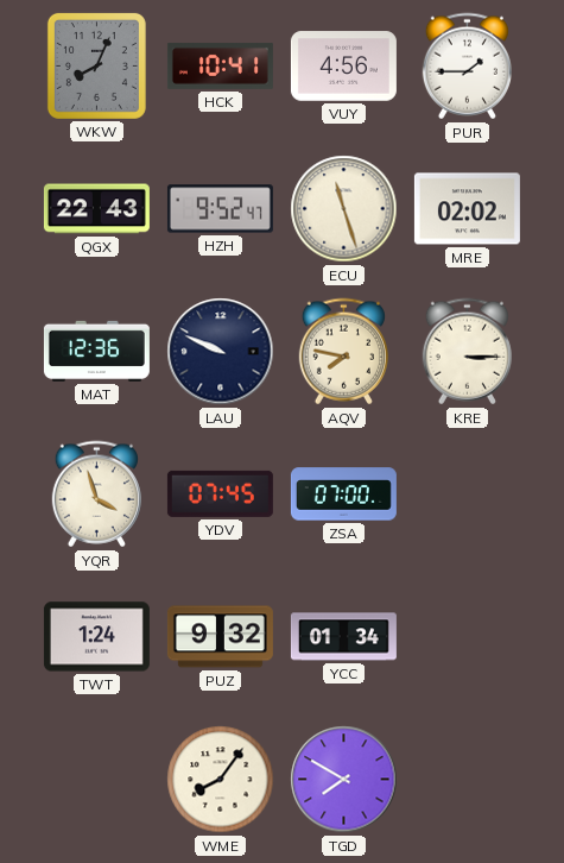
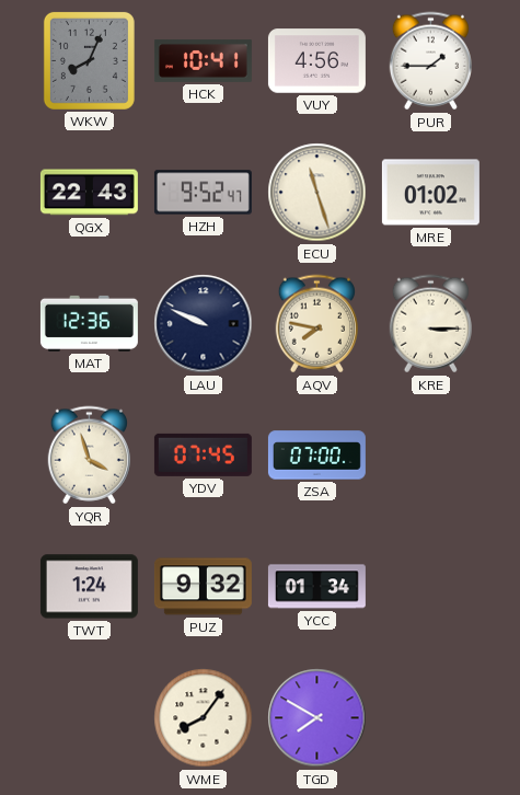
MRE: 02:02 -> 01:02
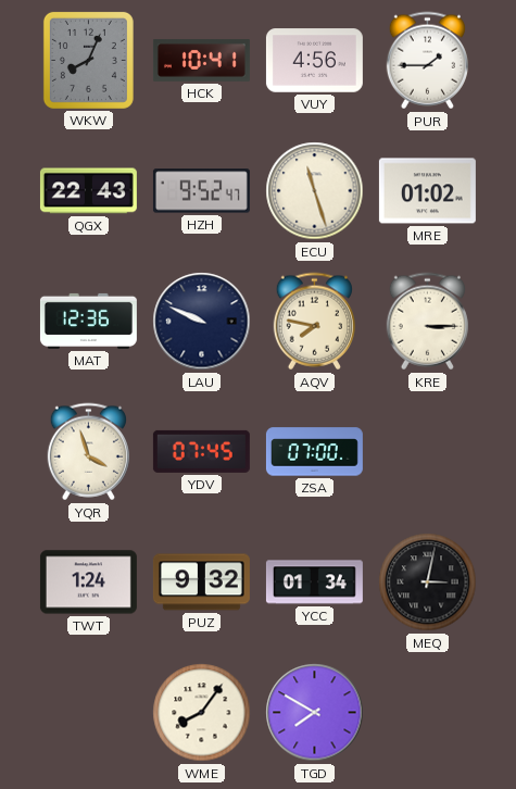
MEQ: none -> 3:02
